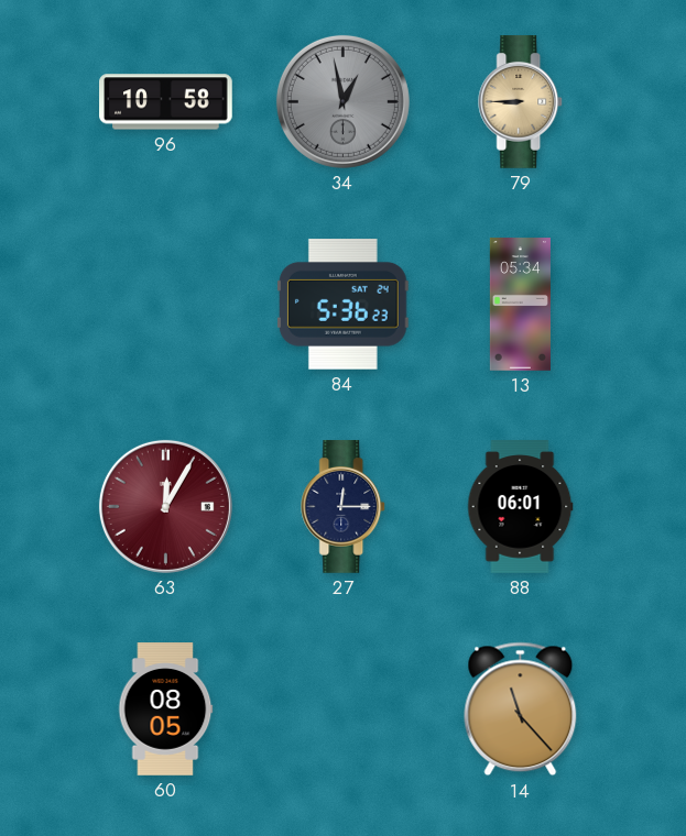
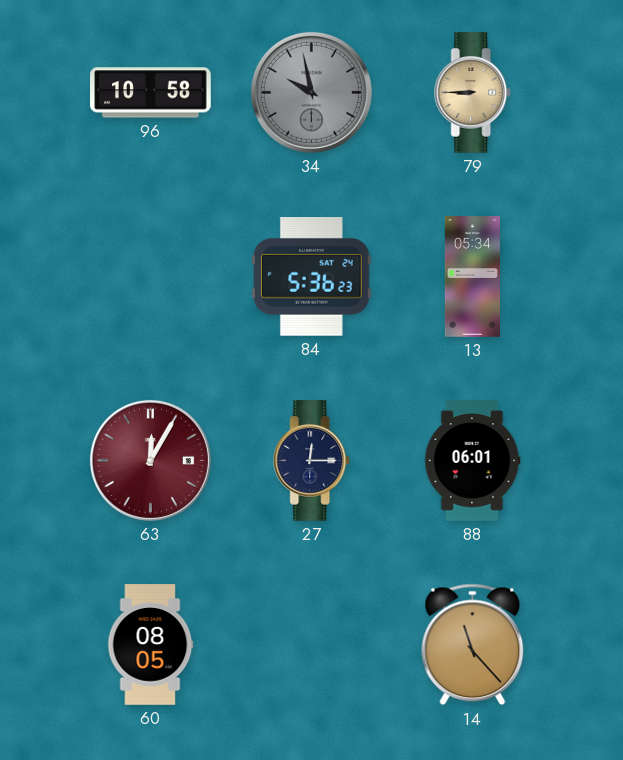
34: 12:58 -> 9:58
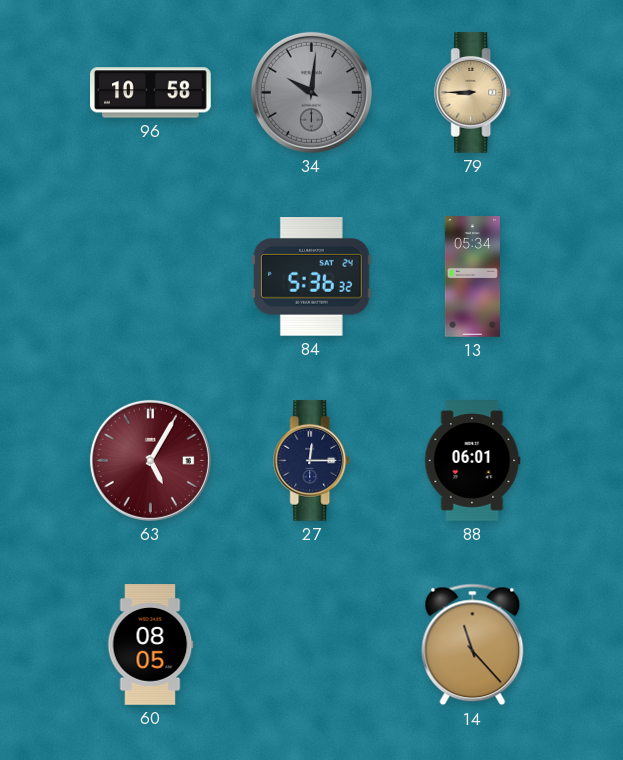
34: 9:58 -> 10:01
84: 5:36:23 -> 5:36:32
63: 12:05 -> 5:05
